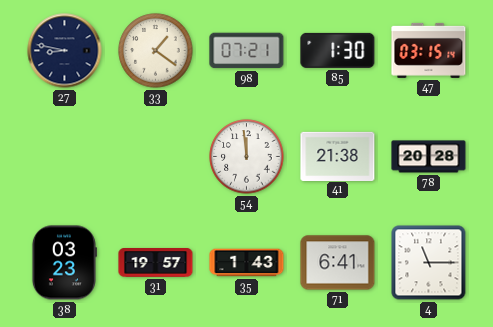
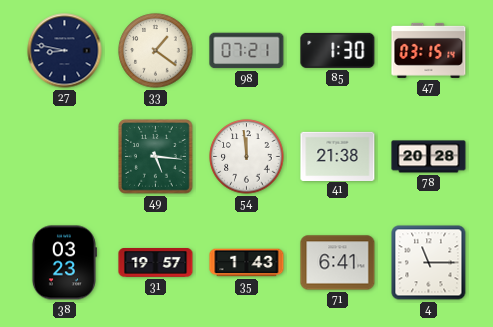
49: none -> 5:16
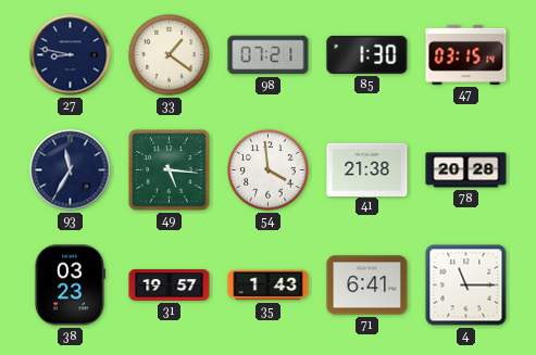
93: none -> 11:35
54: 11:59 -> 3:59
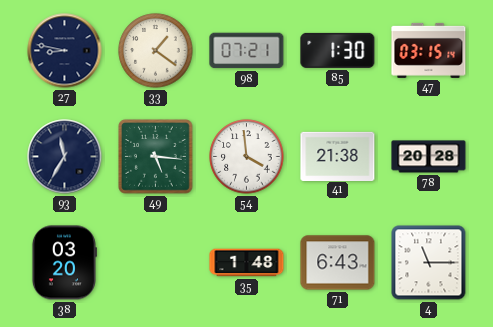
38: 03:23 -> 03:20
31: 19:57 -> none
35: 1:43 -> 1:48
71: 6:41 -> 6:43
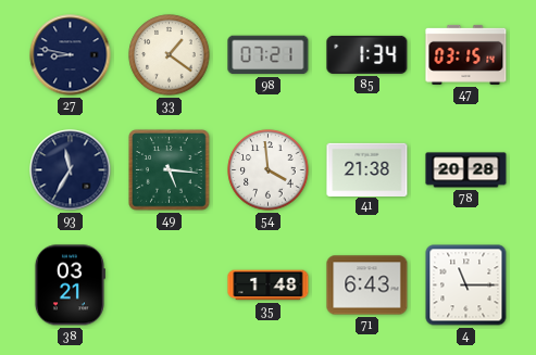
85: 1:30 -> 1:34
38: 03:20 -> 03:21
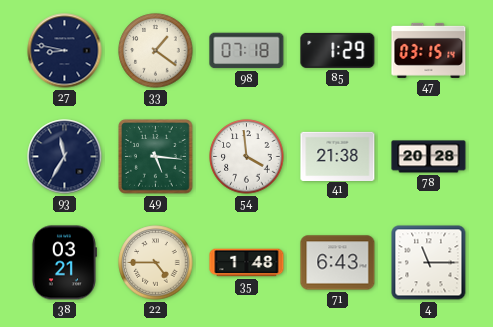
98: 07:21 -> 07:18
85: 1:34 -> 1:29
22: none -> 4:45
